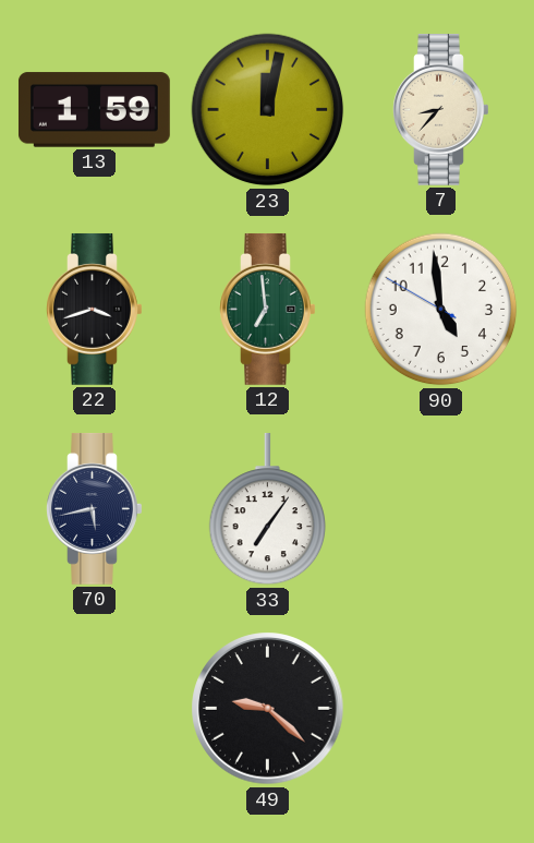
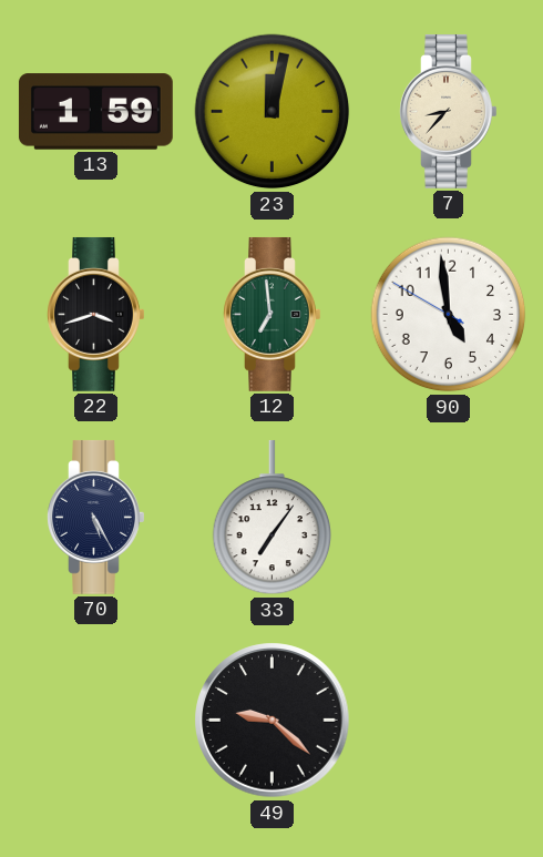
70: 5:43 -> 5:25
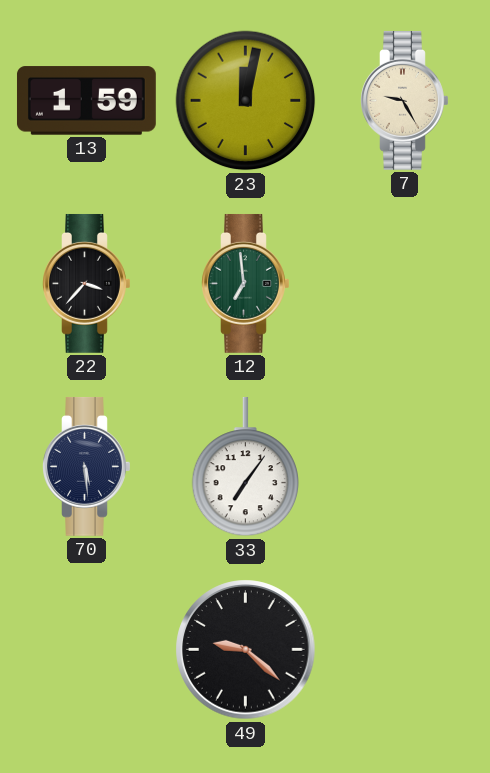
7: 8:37 -> 9:25
22: 3:42 -> 3:37
90: 4:58 -> none
70: 5:25 -> 5:29
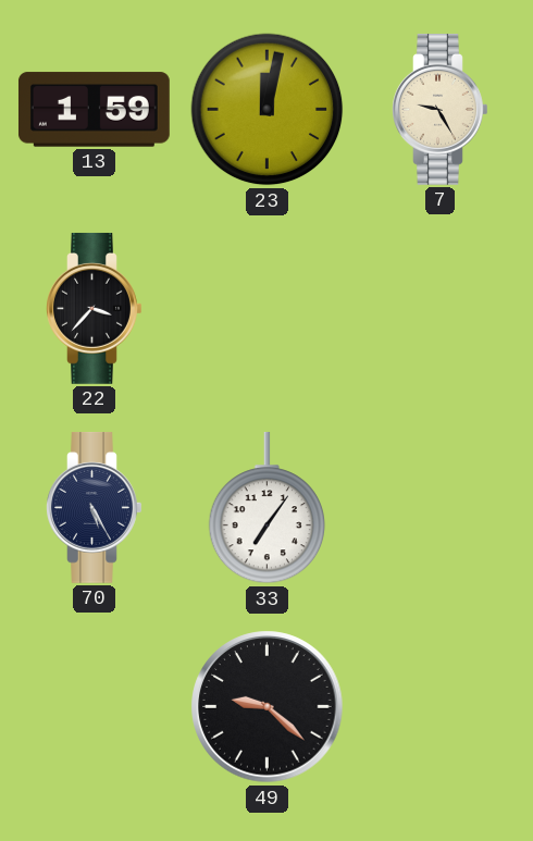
12: 6:59 -> none
70: 5:29 -> 5:25
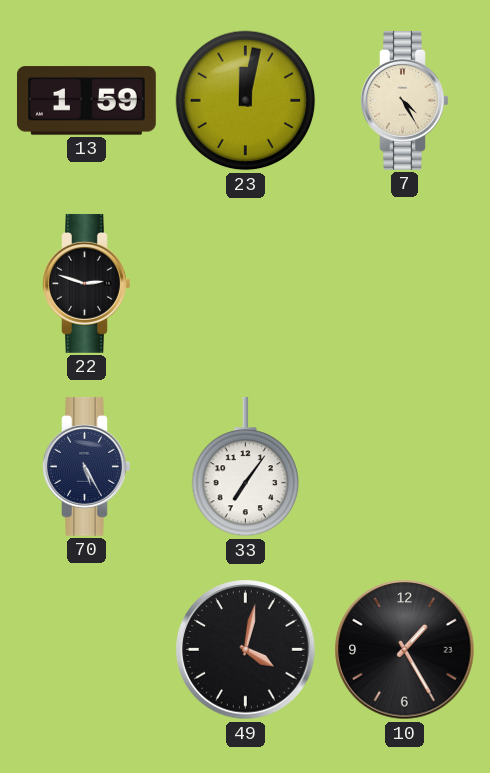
7: 9:25 -> 4:25
22: 3:37 -> 2:48
49: 9:22 -> 4:02
10: none -> 1:25
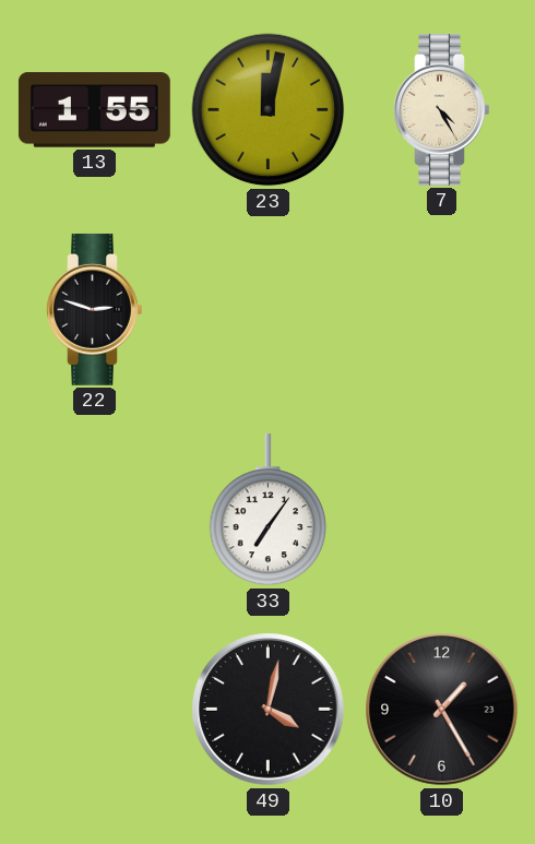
13: 1:59 -> 1:55
70: 5:25 -> none
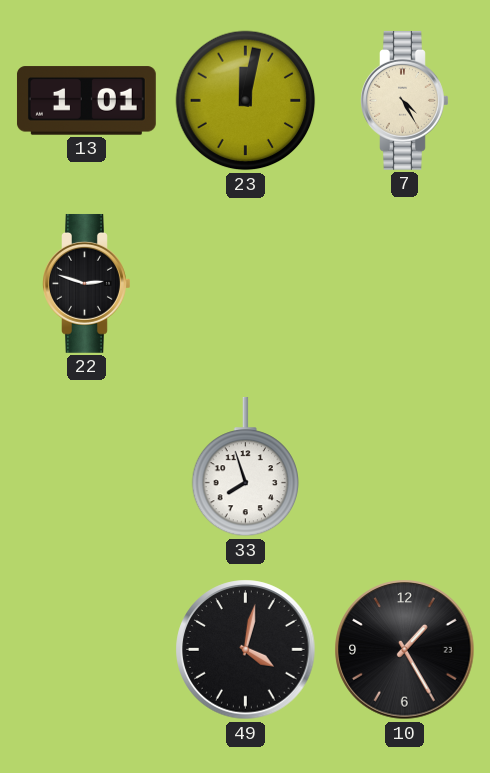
13: 1:55 -> 1:01
33: 7:06 -> 7:57
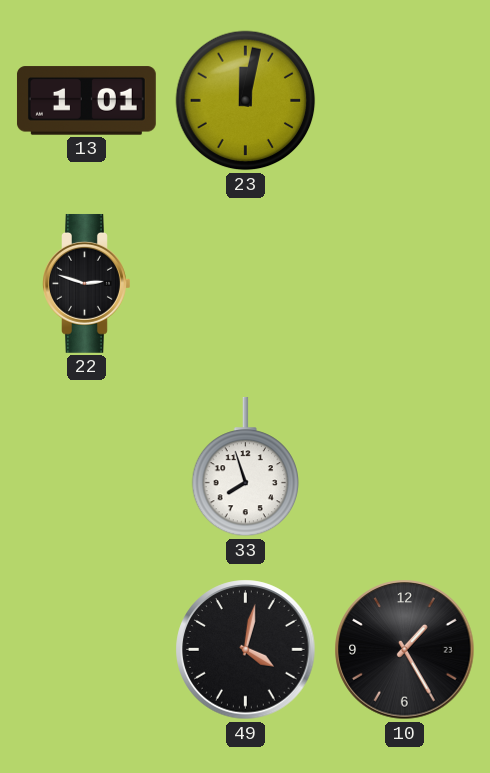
7: 4:25 -> none
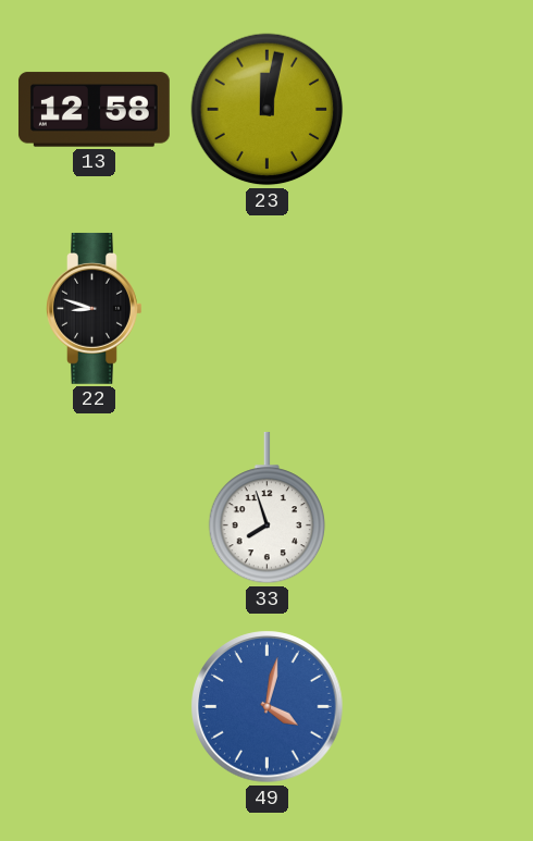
13: 1:01 -> 12:58
22: 2:48 -> 8:48
49 dial: black -> blue
10: 1:25 -> none
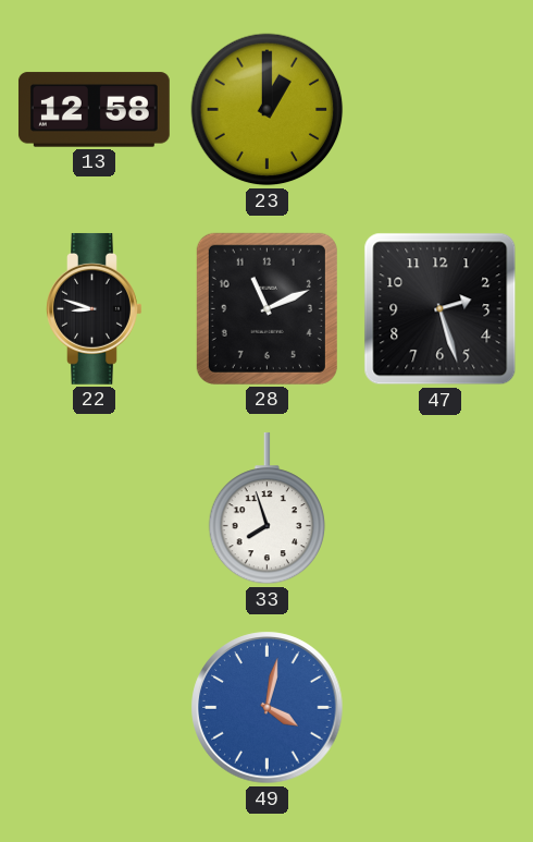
23: 12:02 -> 1:00
28: none -> 11:11
47: none -> 2:27
